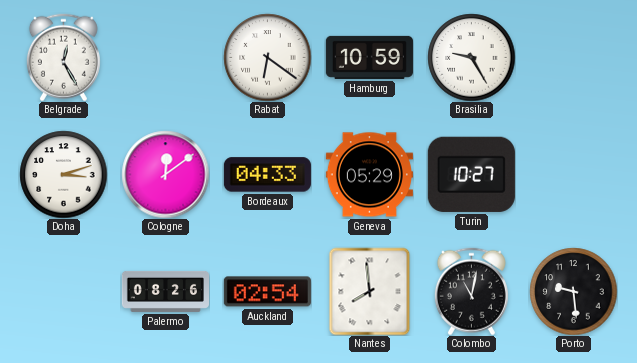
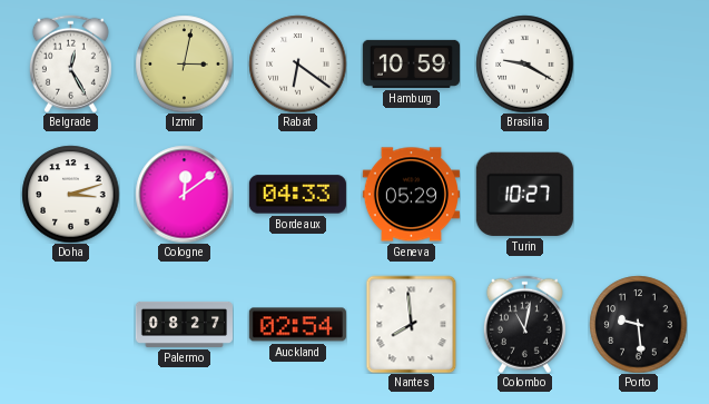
Izmir: none -> 3:02
Brasilia: 9:25 -> 9:20
Palermo: 08:26 -> 08:27
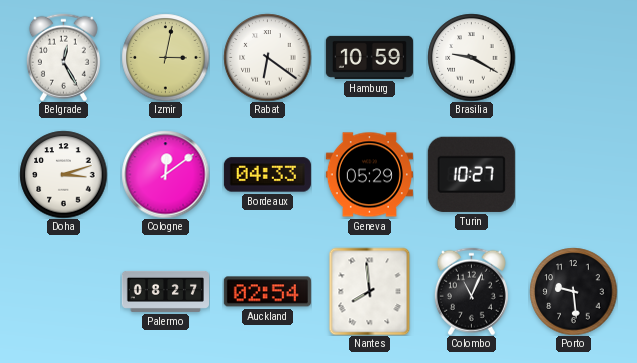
Colombo: 11:02 -> 11:04
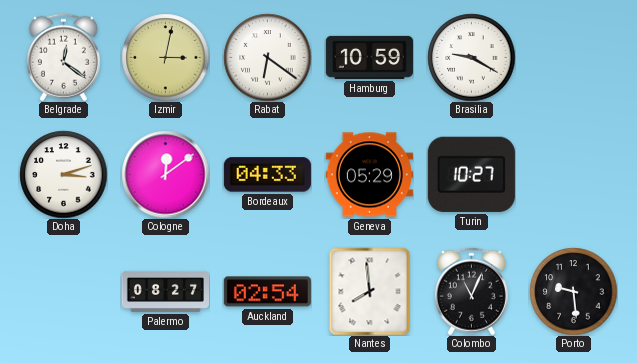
Belgrade: 12:25 -> 12:21
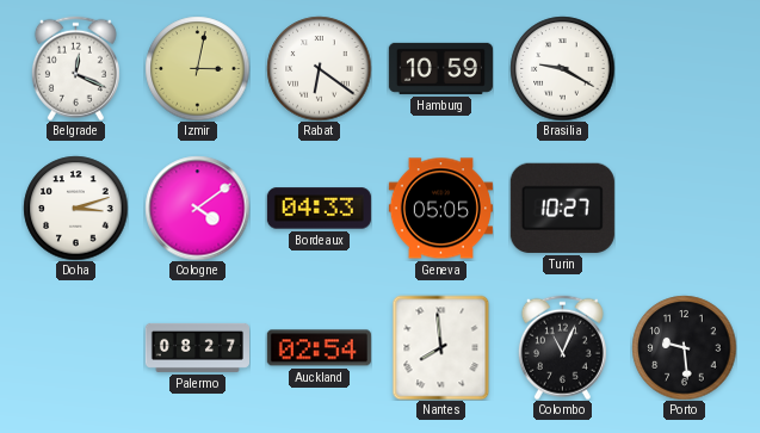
Belgrade: 12:21 -> 12:19
Cologne: 12:09 -> 4:09
Geneva: 05:29 -> 05:05
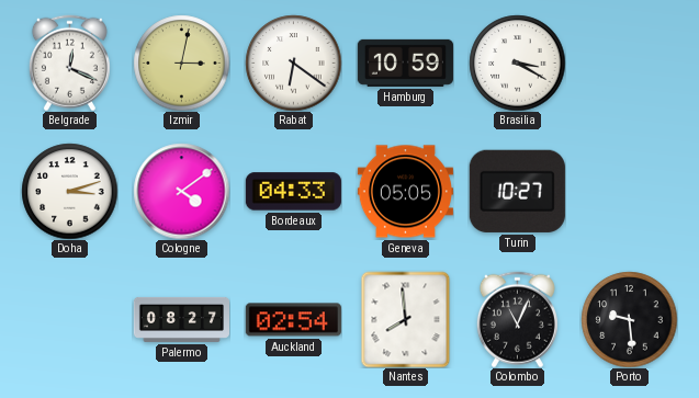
Brasilia: 9:20 -> 3:20
